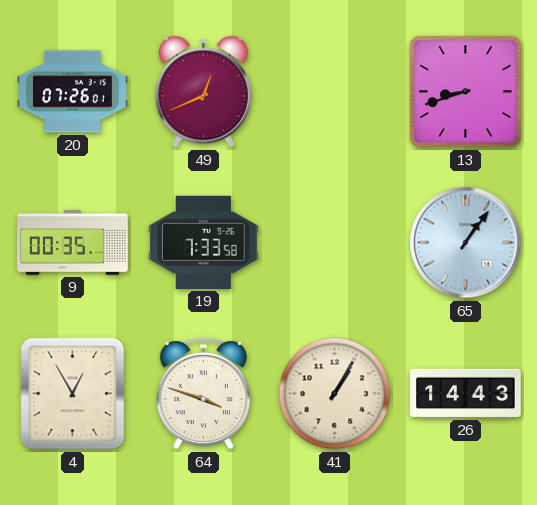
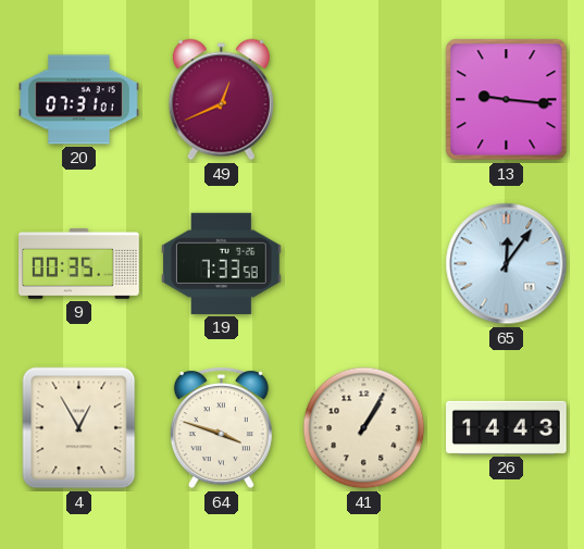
20: 07:26 -> 07:31
13: 8:42 -> 9:16
65: 1:06 -> 12:06
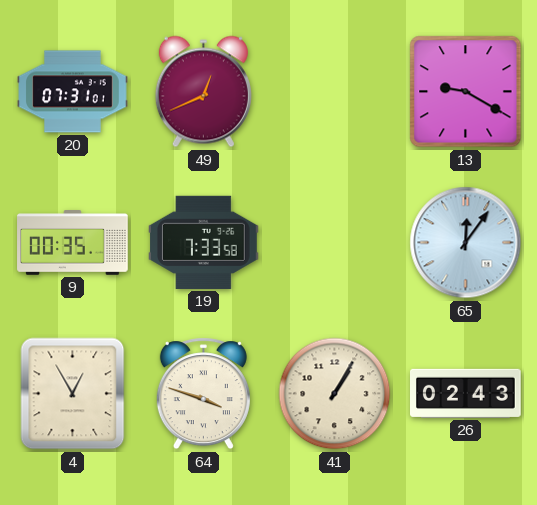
13: 9:16 -> 9:20
26: 14:43 -> 02:43
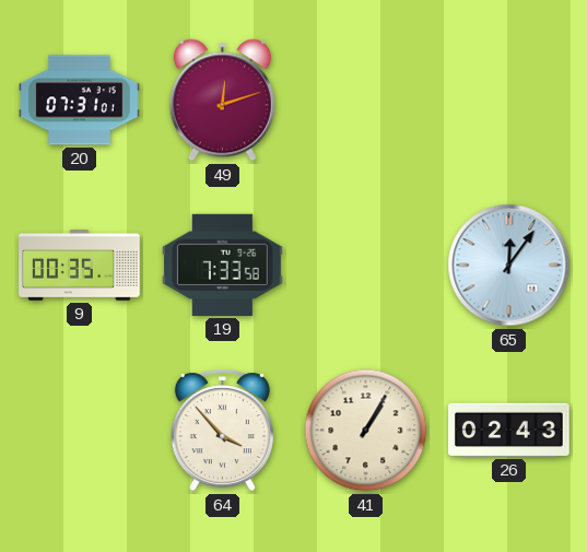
49: 12:41 -> 12:12
13: 9:20 -> none
4: 12:55 -> none
64: 3:48 -> 3:53
